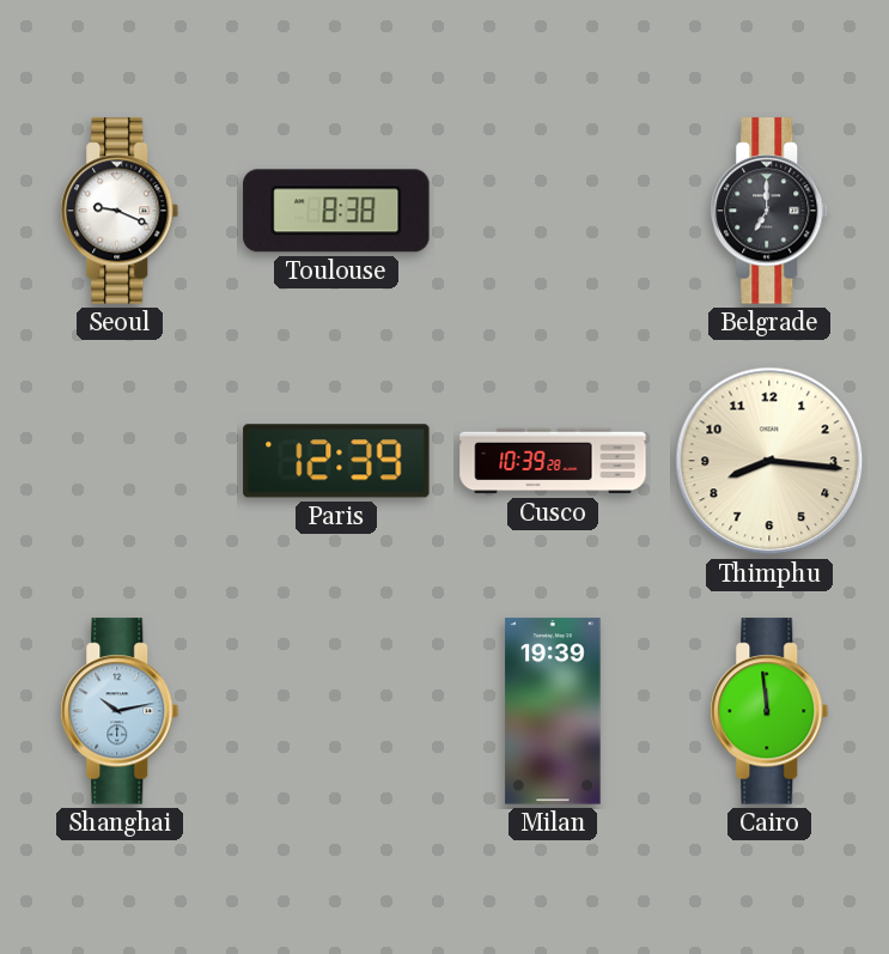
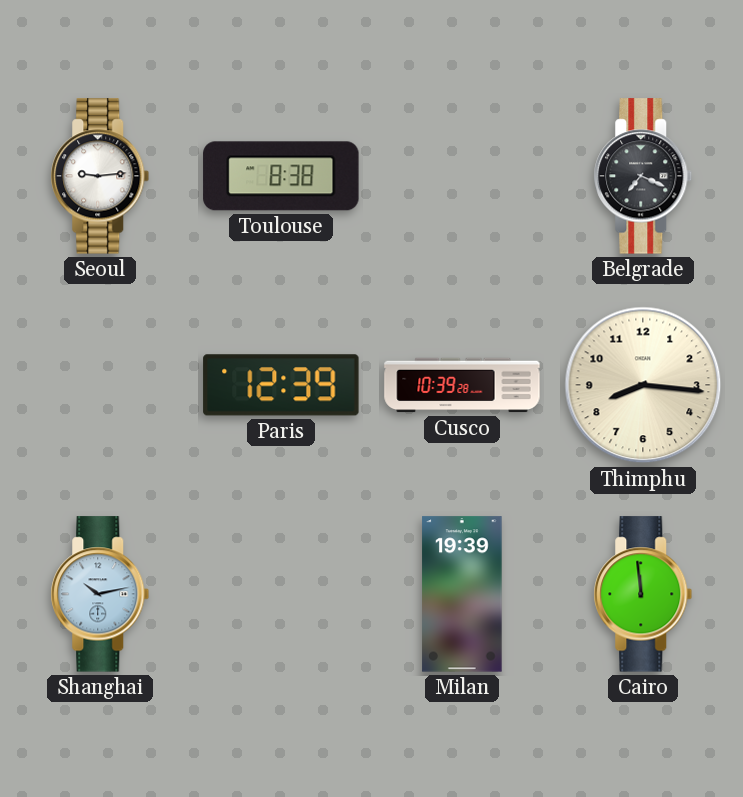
Seoul: 9:19 -> 9:14
Belgrade: 7:00 -> 7:19
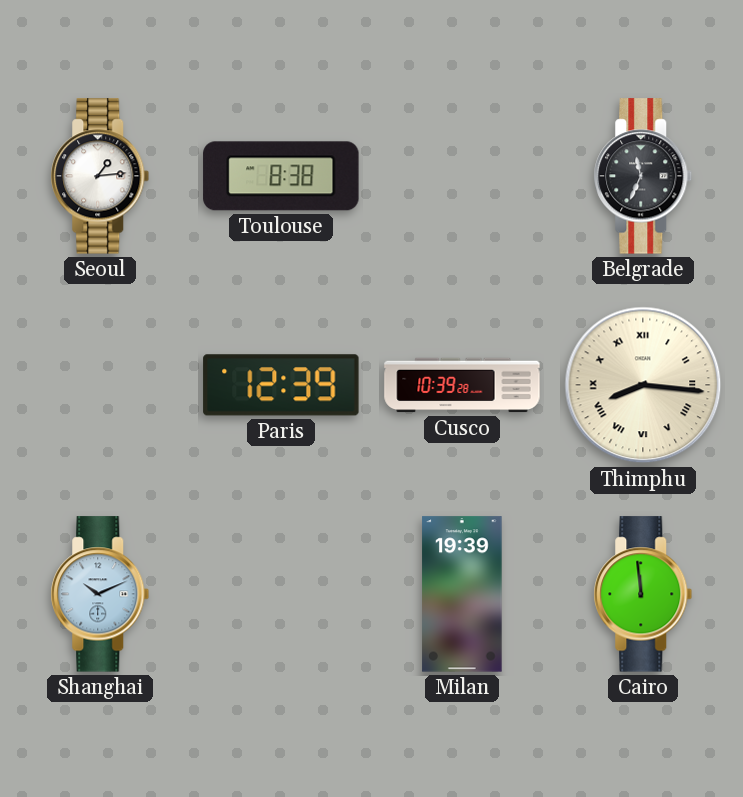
Seoul: 9:14 -> 1:14
Belgrade: 7:19 -> 11:34
Thimphu numerals: Arabic -> Roman
Shanghai: 10:13 -> 10:11
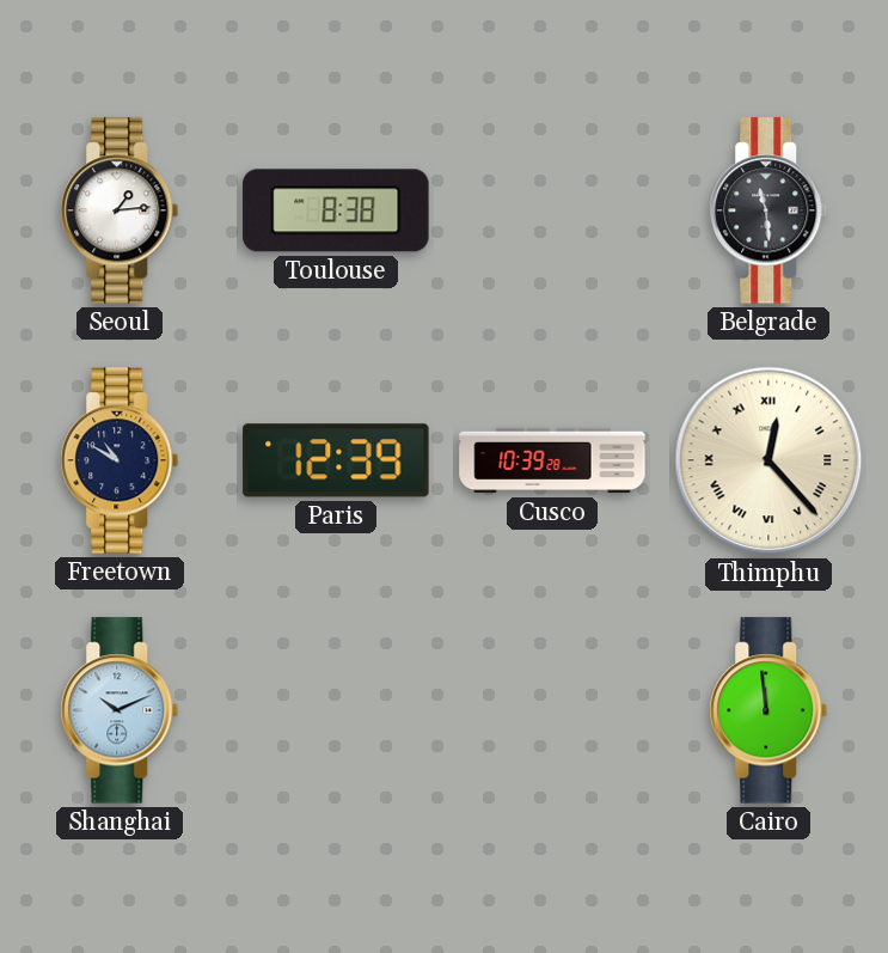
Belgrade: 11:34 -> 11:29
Freetown: none -> 10:50
Thimphu: 8:16 -> 12:23
Milan: 19:39 -> none
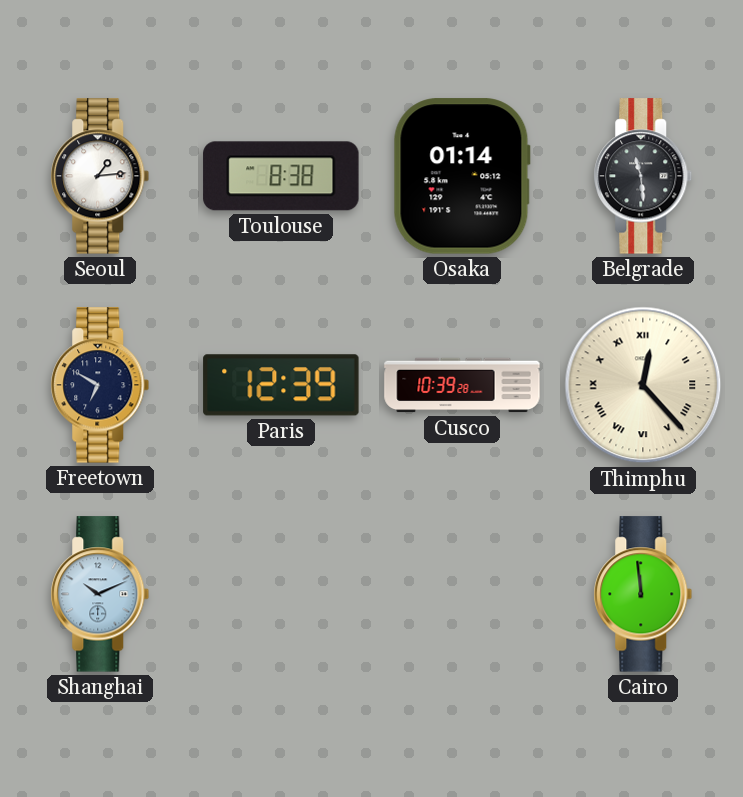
Osaka: none -> 01:14
Freetown: 10:50 -> 6:50
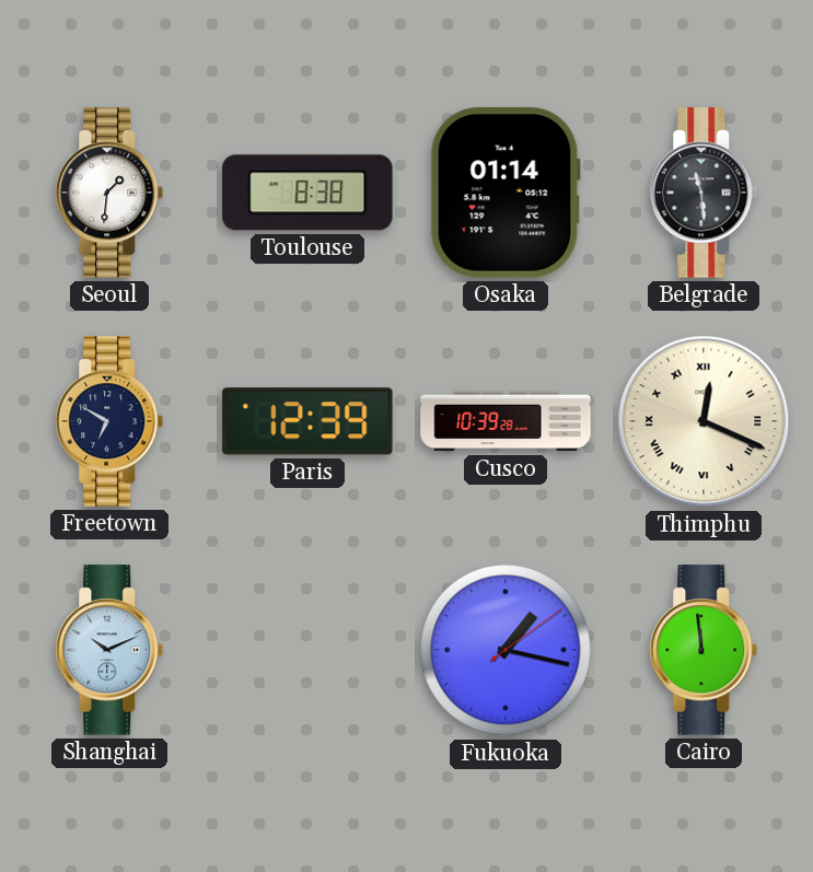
Seoul: 1:14 -> 1:31
Thimphu: 12:23 -> 12:19
Fukuoka: none -> 1:17
